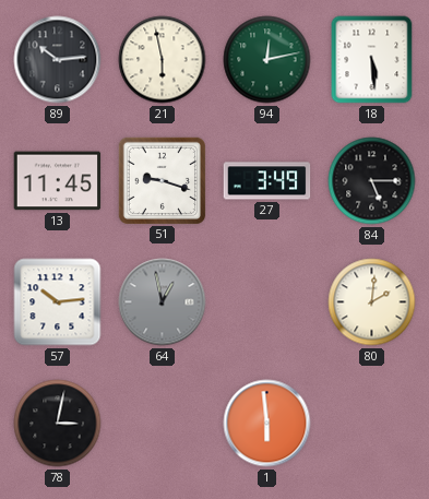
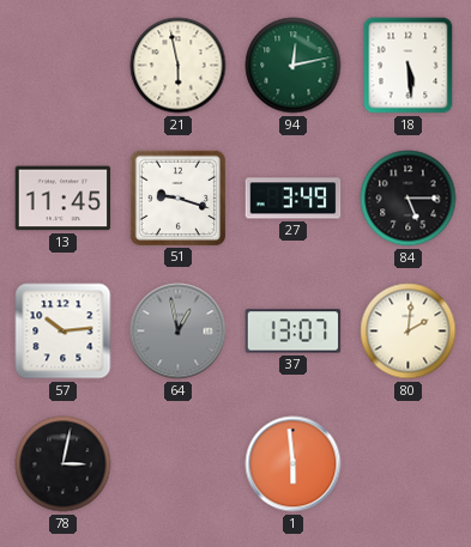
89: 10:14 -> none
37: none -> 13:07
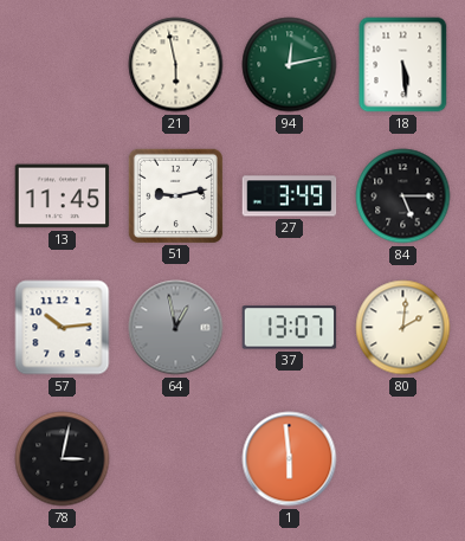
51: 9:18 -> 9:13
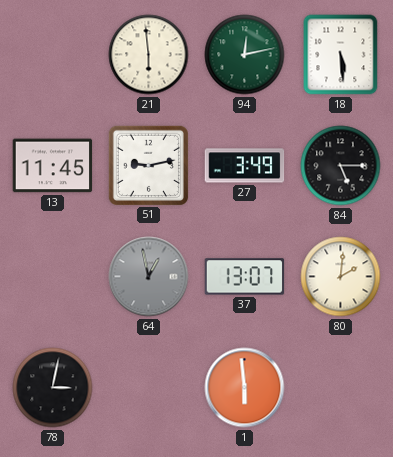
21: 5:58 -> 5:59
57: 10:14 -> none
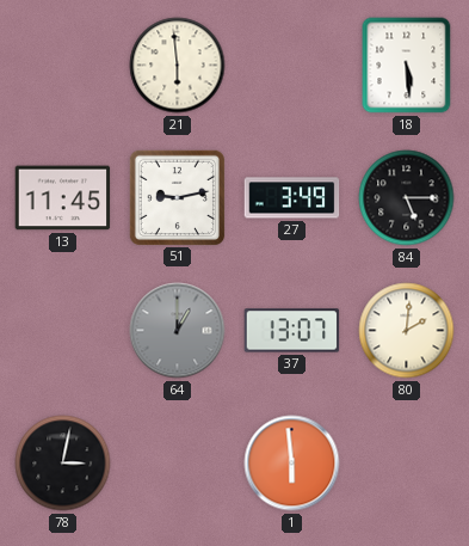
94: 12:13 -> none
64: 12:58 -> 1:00
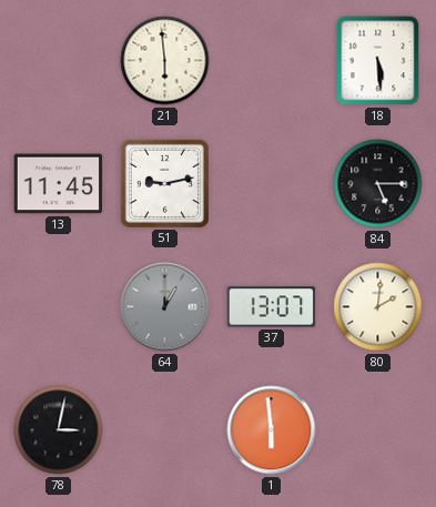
27: 3:49 -> none
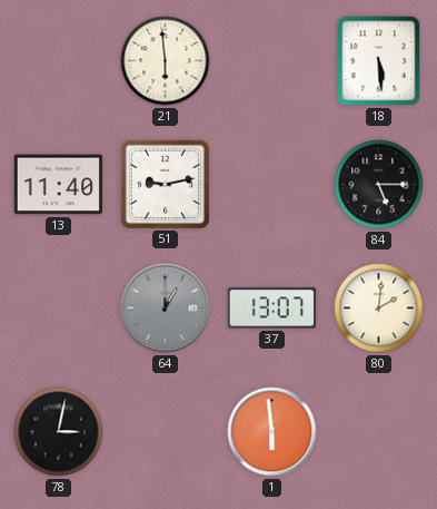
13: 11:45 -> 11:40
